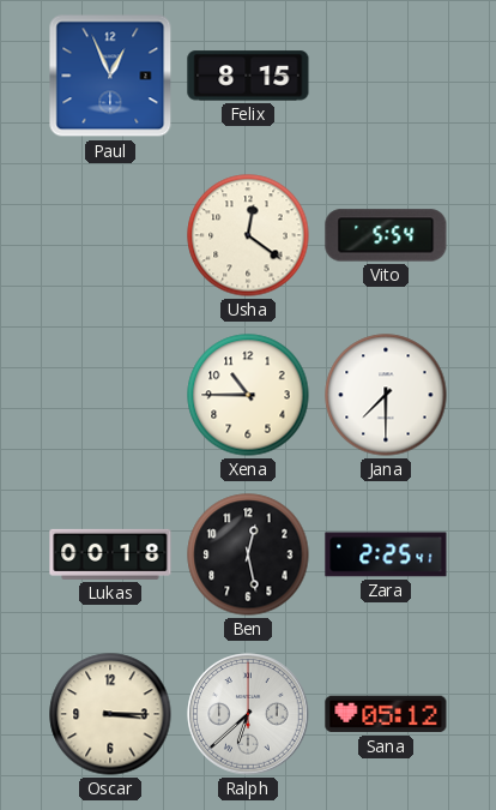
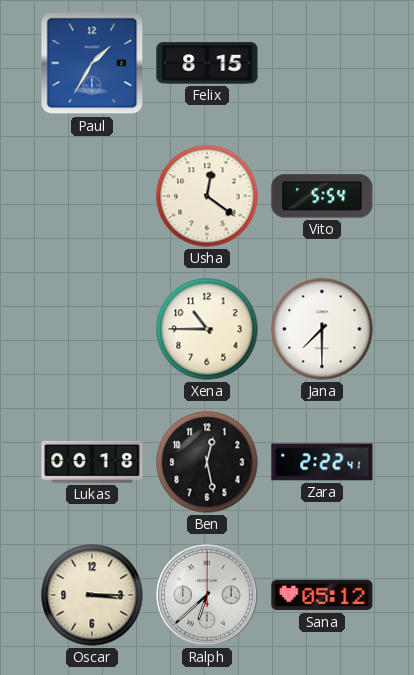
Paul: 12:56 -> 1:35
Zara: 2:25 -> 2:22
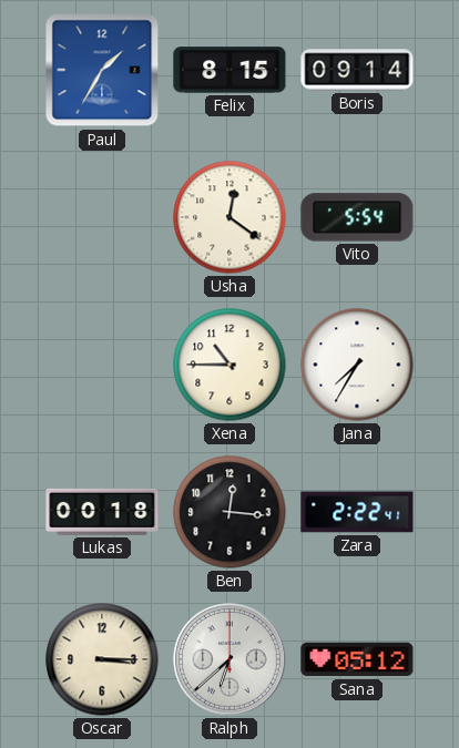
Boris: none -> 09:14
Jana: 7:30 -> 7:35
Ben: 12:28 -> 12:16
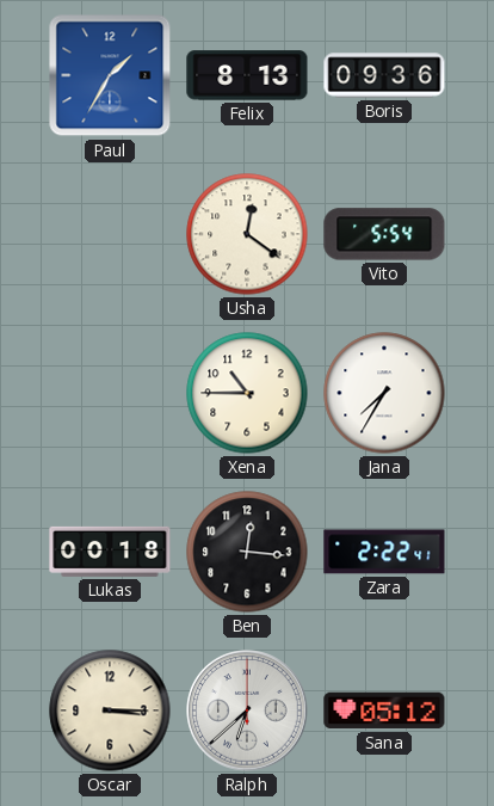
Felix: 8:15 -> 8:13
Boris: 09:14 -> 09:36
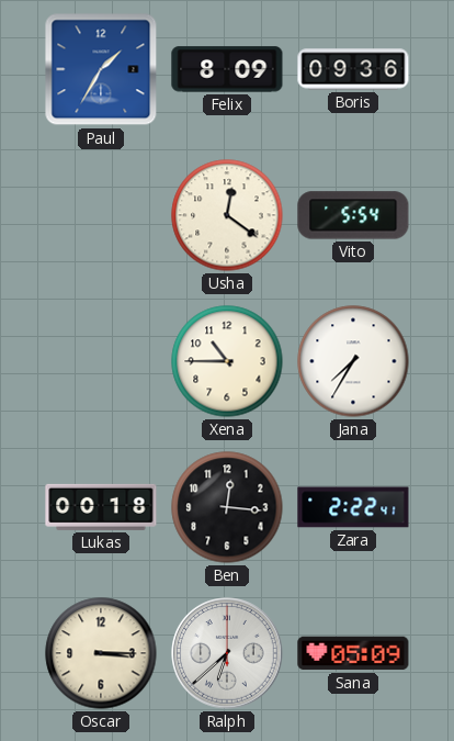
Felix: 8:13 -> 8:09
Sana: 05:12 -> 05:09
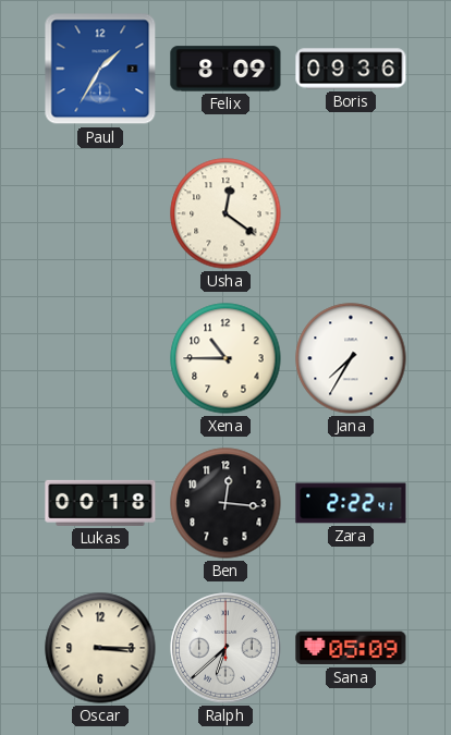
Vito: 5:54 -> none
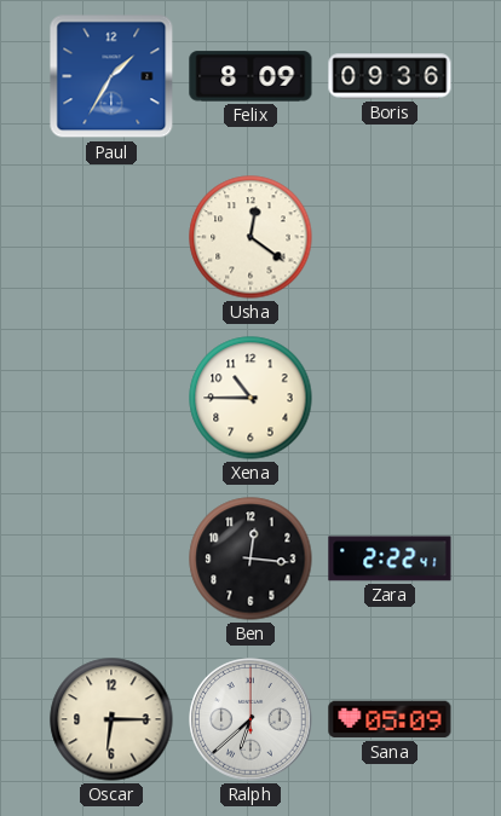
Jana: 7:35 -> none
Lukas: 00:18 -> none
Oscar: 3:15 -> 6:15
